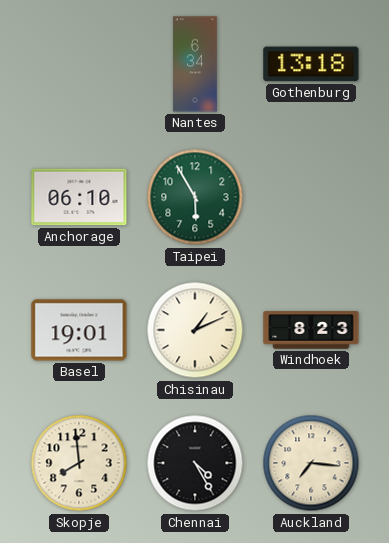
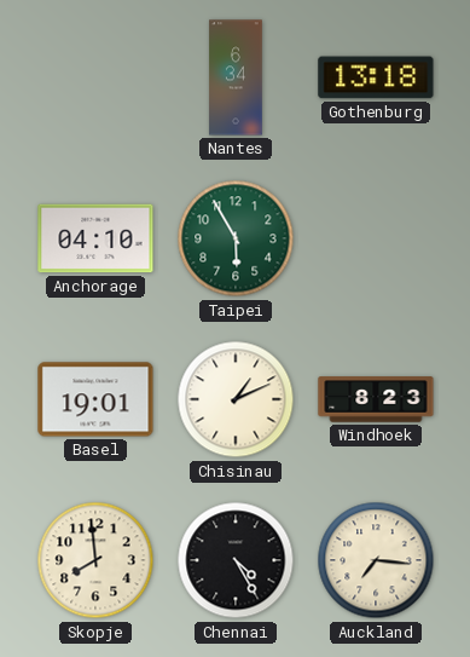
Anchorage: 06:10 -> 04:10
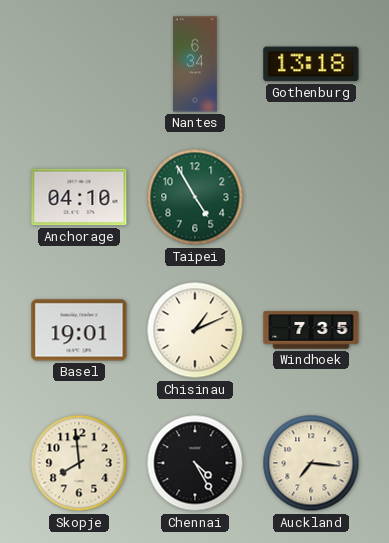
Taipei: 5:55 -> 4:55
Windhoek: 8:23 -> 7:35
